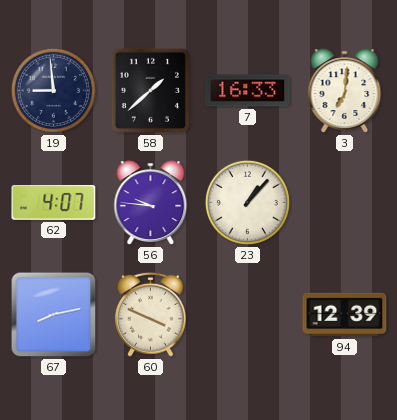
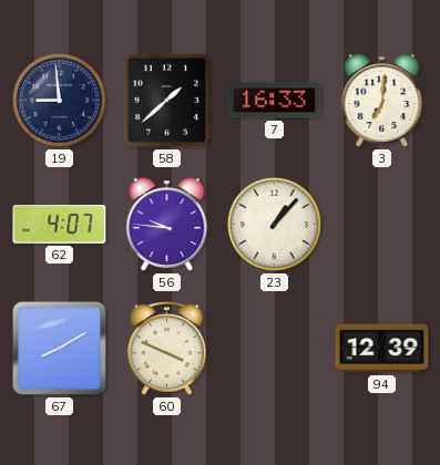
67: 8:13 -> 8:10
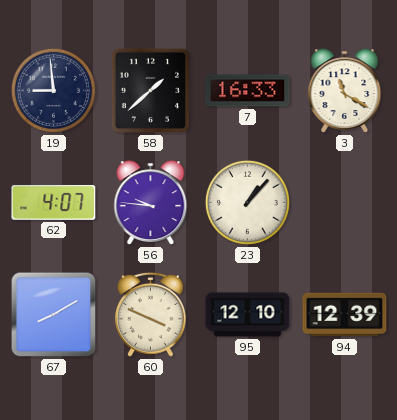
3: 7:01 -> 11:20
95: none -> 12:10
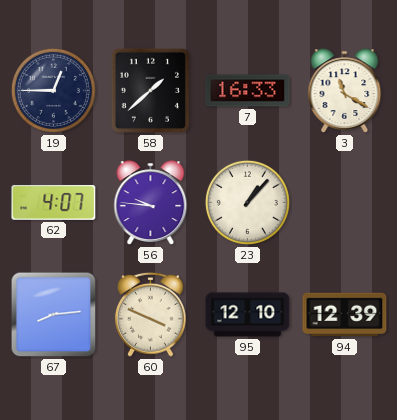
19: 8:59 -> 12:45
67: 8:10 -> 8:14
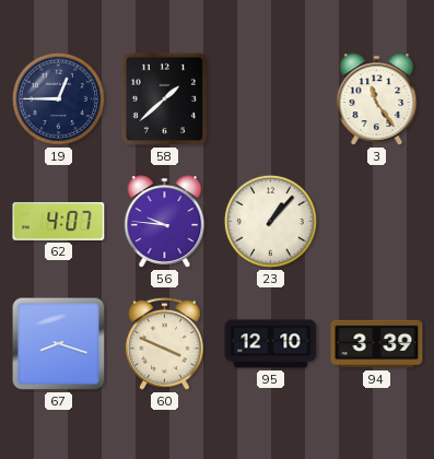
7: 16:33 -> none
3: 11:20 -> 11:24
67: 8:14 -> 8:18
94: 12:39 -> 3:39
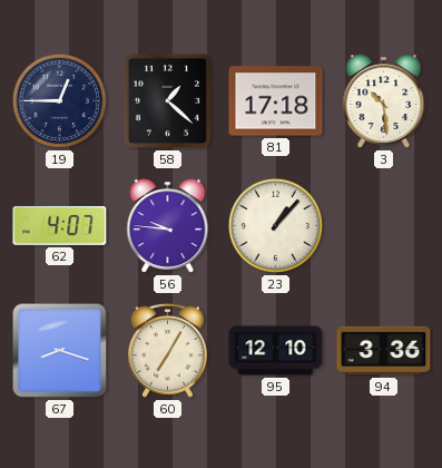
58: 1:38 -> 1:22
81: none -> 17:18
3: 11:24 -> 10:29
60: 3:49 -> 7:05
94: 3:39 -> 3:36
